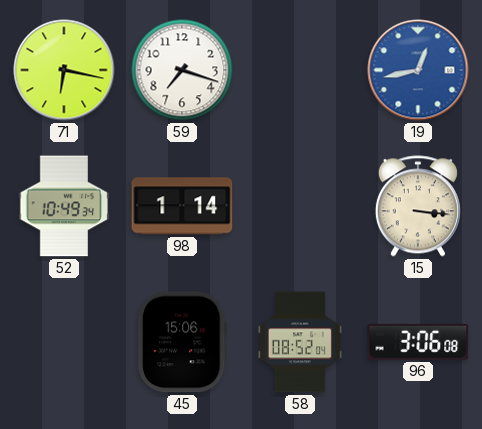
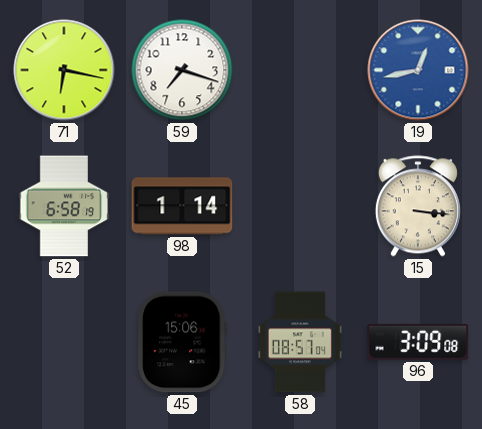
52: 10:49 -> 6:58
58: 08:52 -> 08:57
96: 3:06 -> 3:09
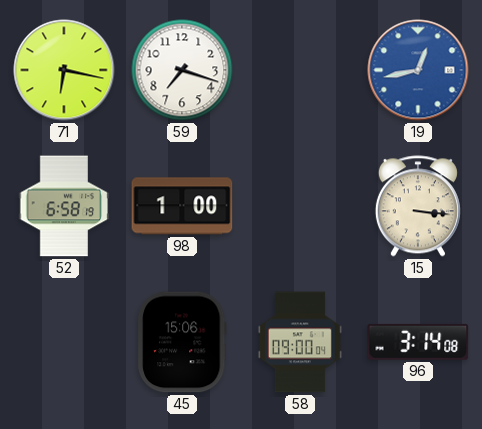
98: 1:14 -> 1:00
58: 08:57 -> 09:00
96: 3:09 -> 3:14
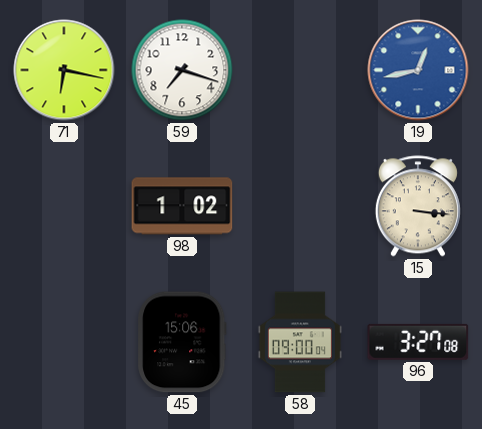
52: 6:58 -> none
98: 1:00 -> 1:02
96: 3:14 -> 3:27
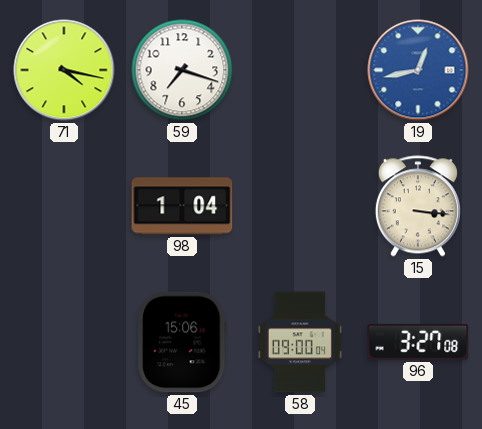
71: 6:17 -> 4:17
98: 1:02 -> 1:04
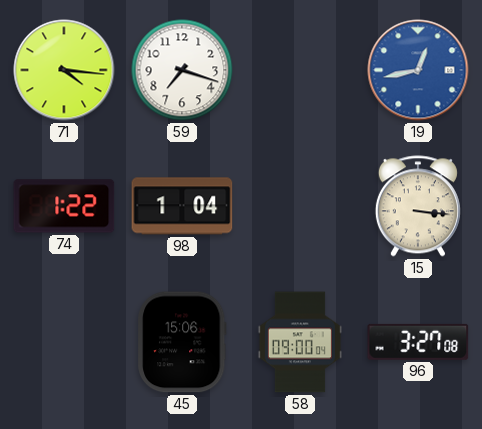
71: 4:17 -> 4:16
74: none -> 1:22
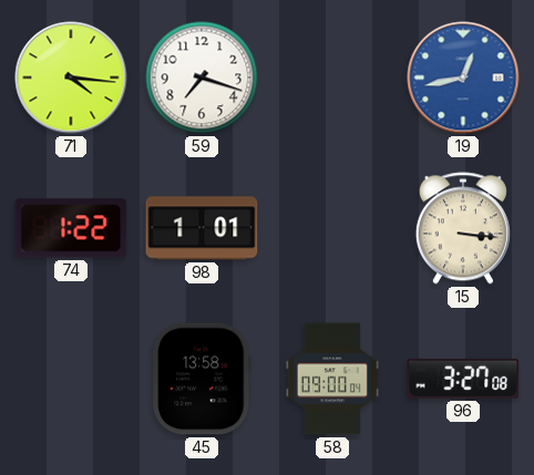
98: 1:04 -> 1:01
45: 15:06 -> 13:58
